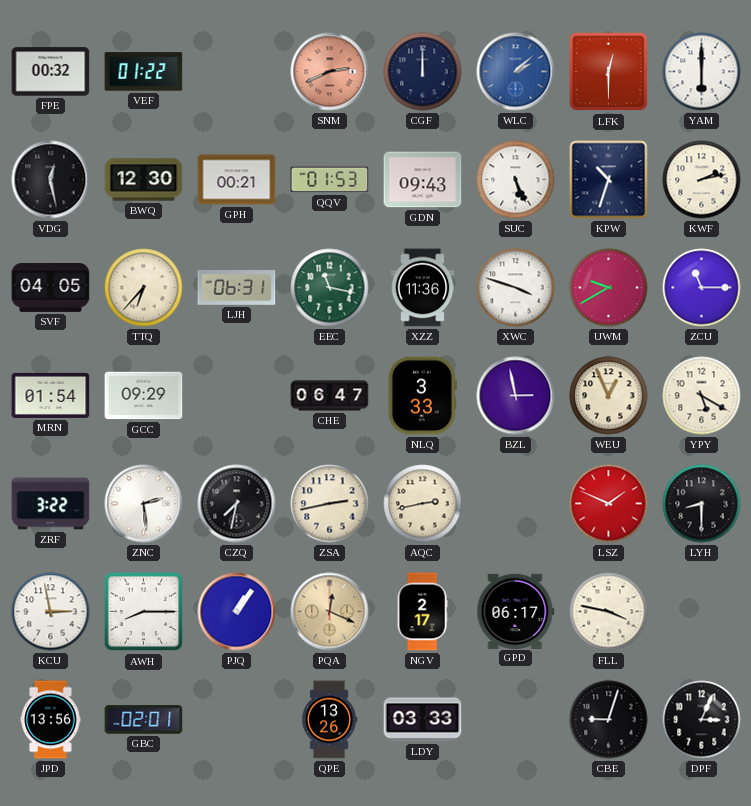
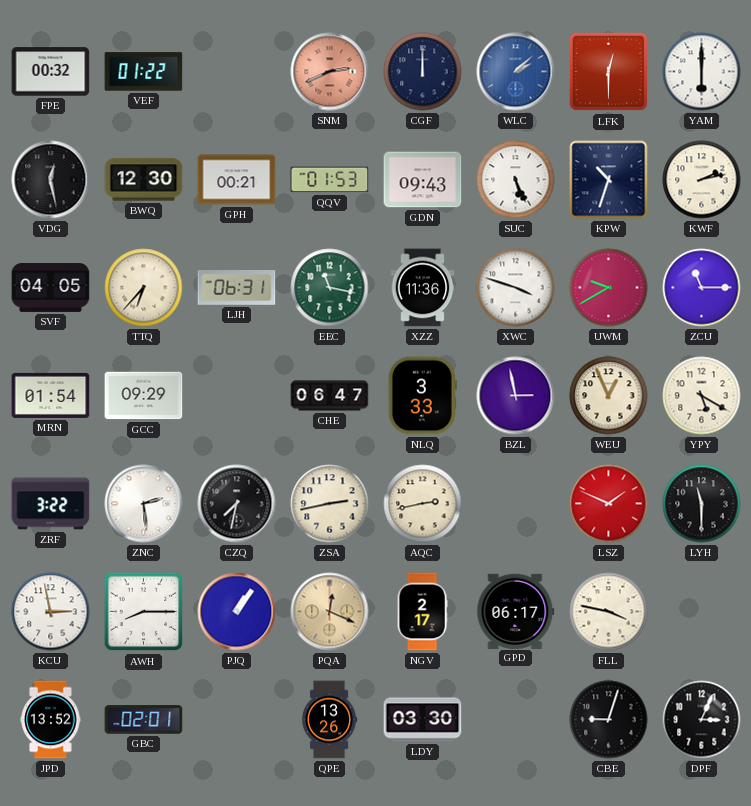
LYH: 8:30 -> 11:30
JPD: 13:56 -> 13:52
LDY: 03:33 -> 03:30
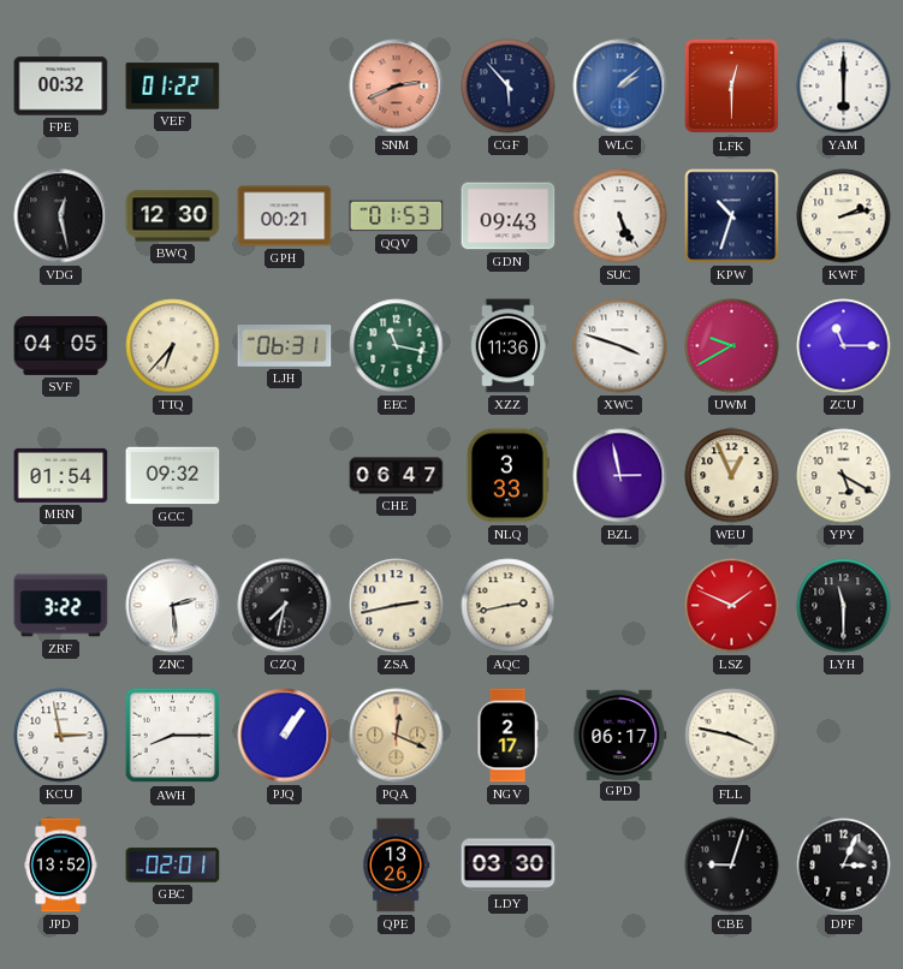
CGF: 12:00 -> 5:53
GCC: 09:29 -> 09:32
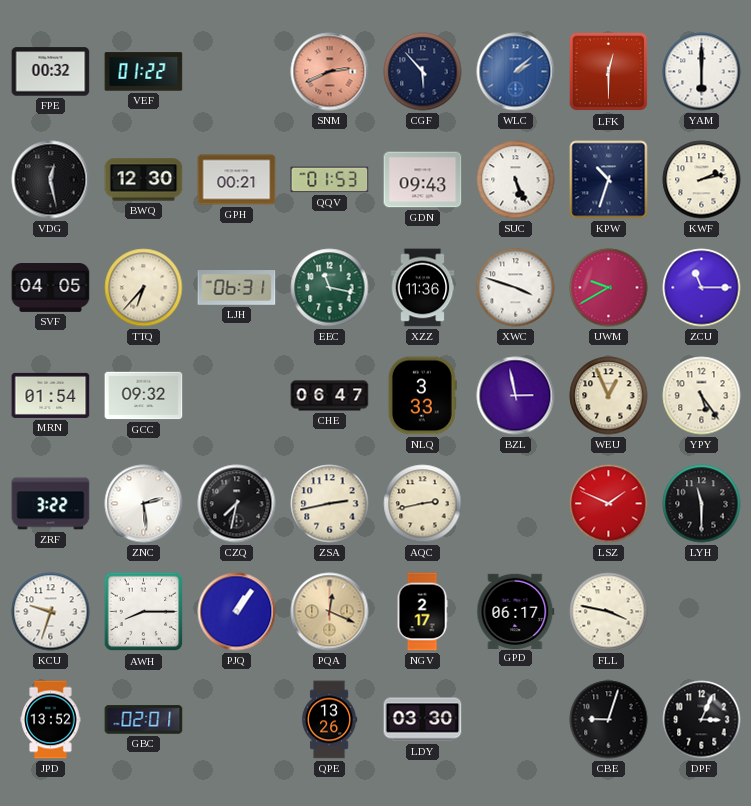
YPY: 5:20 -> 5:24
KCU: 2:58 -> 9:33
